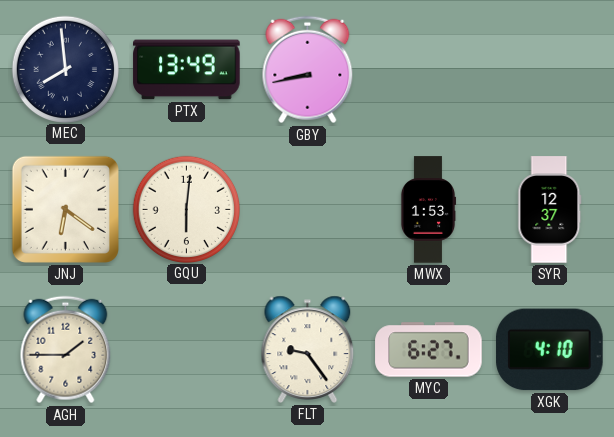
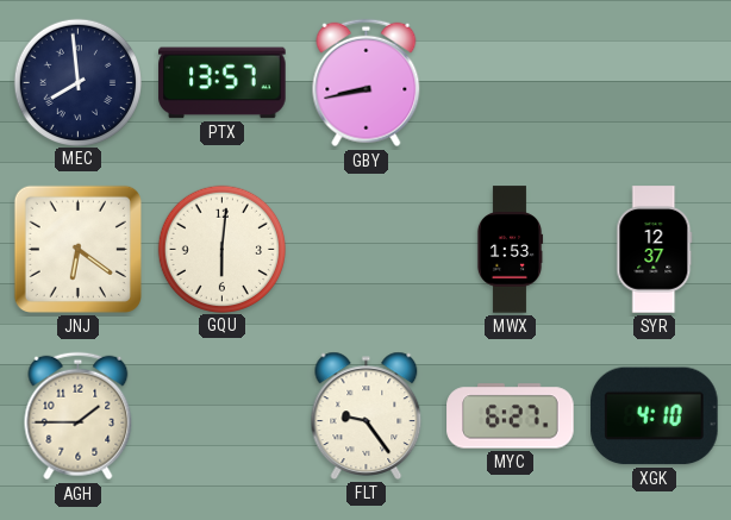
PTX: 13:49 -> 13:57
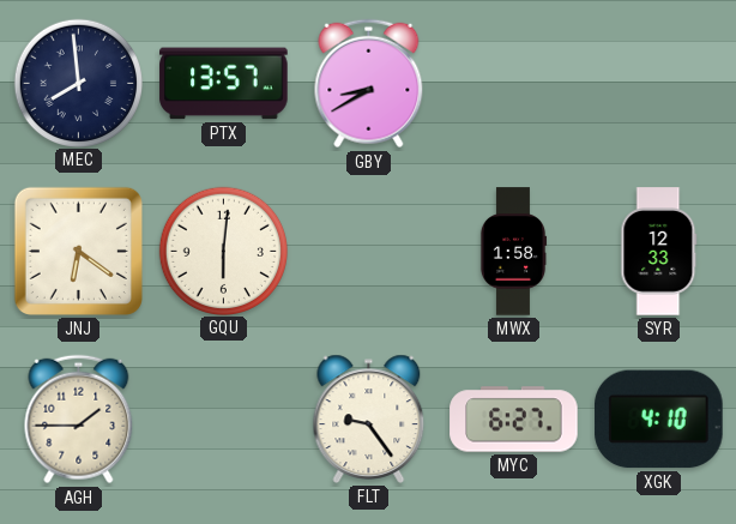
GBY: 8:43 -> 8:40
MWX: 1:53 -> 1:58
SYR: 12:37 -> 12:33
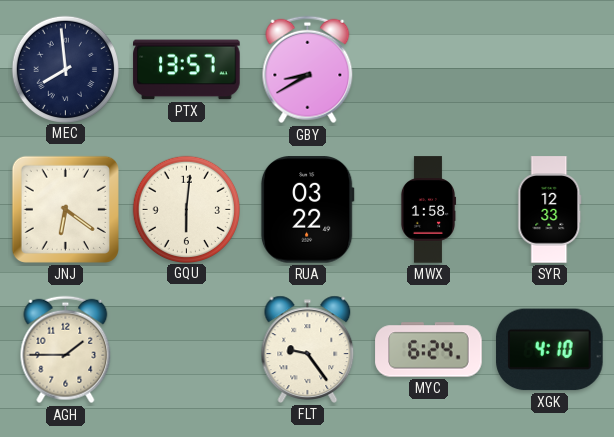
RUA: none -> 03:22
MYC: 6:27 -> 6:24
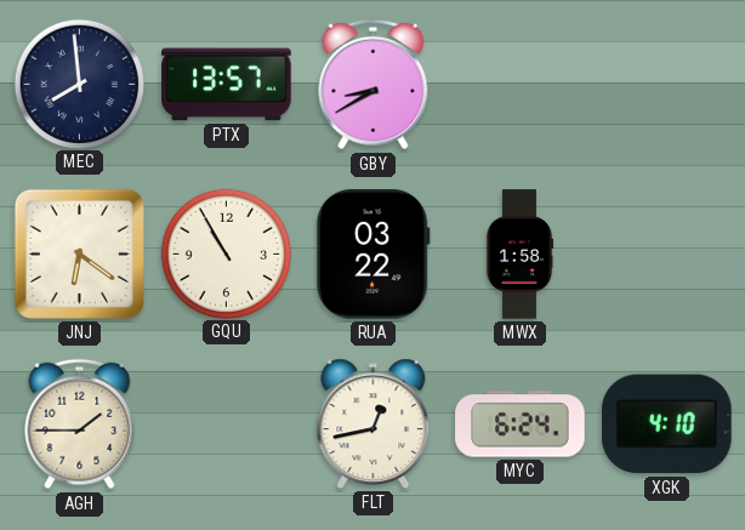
GQU: 6:01 -> 10:55
SYR: 12:33 -> none
FLT: 9:24 -> 12:43
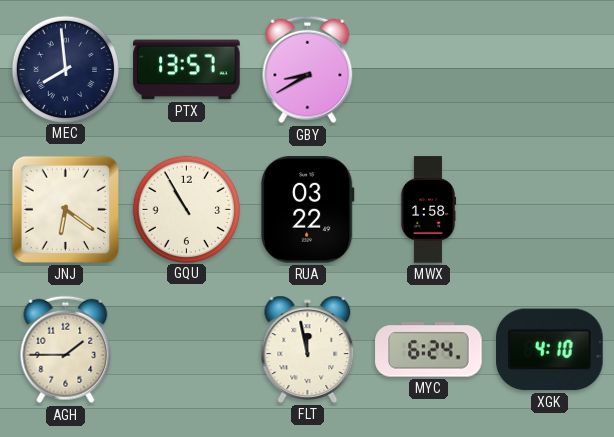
FLT: 12:43 -> 11:58
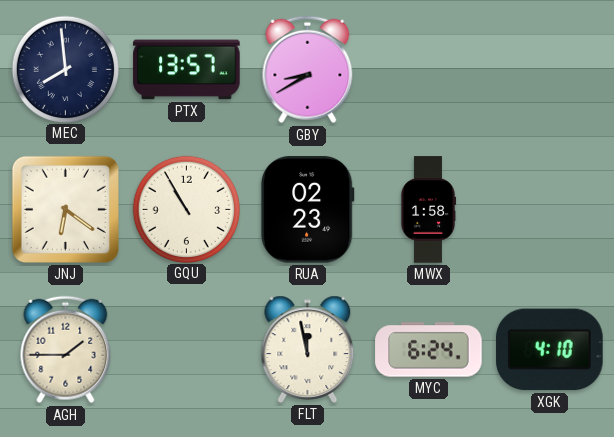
RUA: 03:22 -> 02:23
